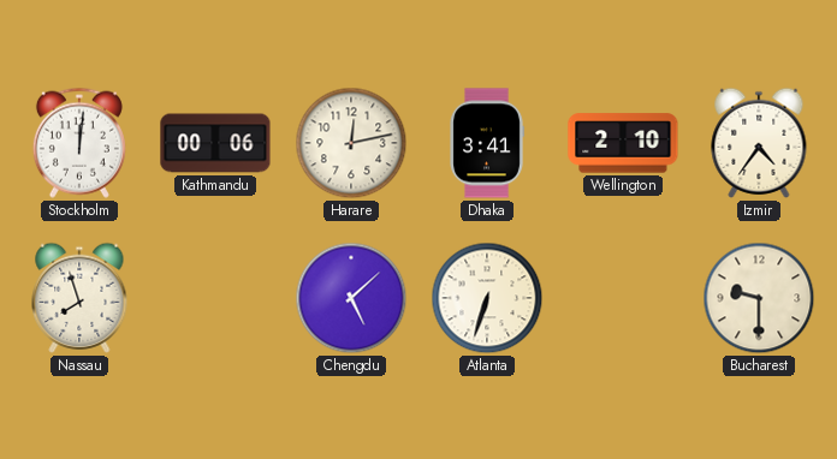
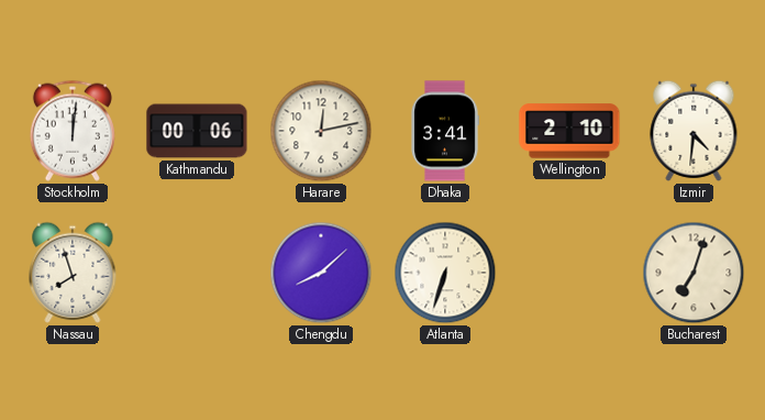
Izmir: 4:36 -> 4:31
Chengdu: 5:08 -> 8:08
Bucharest: 9:30 -> 7:03
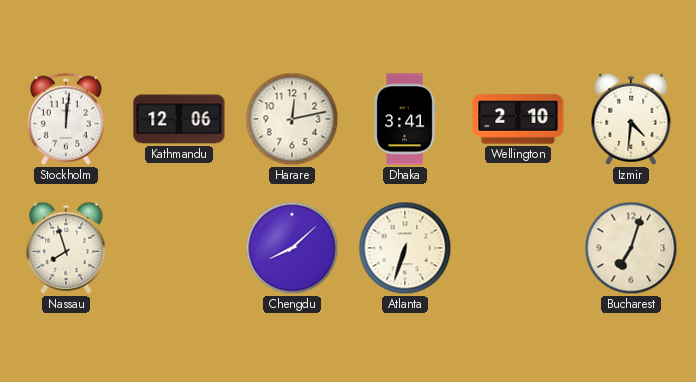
Kathmandu: 00:06 -> 12:06
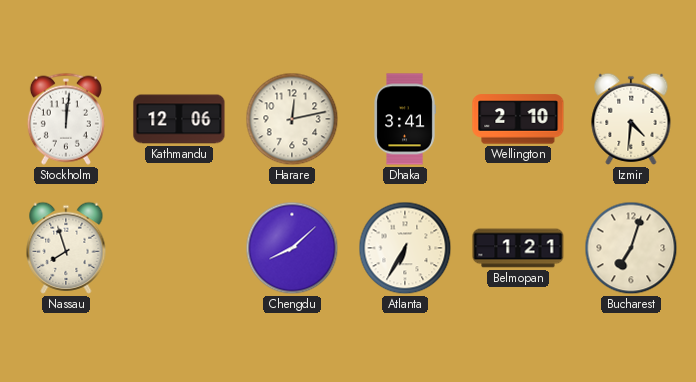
Atlanta: 6:33 -> 6:35
Belmopan: none -> 1:21
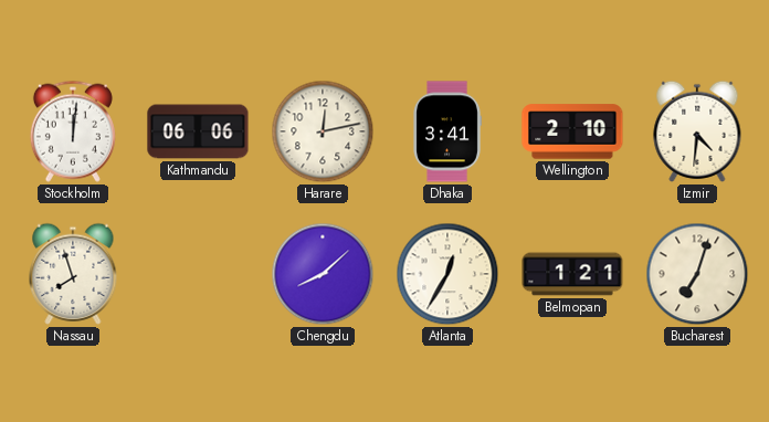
Kathmandu: 12:06 -> 06:06
Atlanta: 6:35 -> 12:35
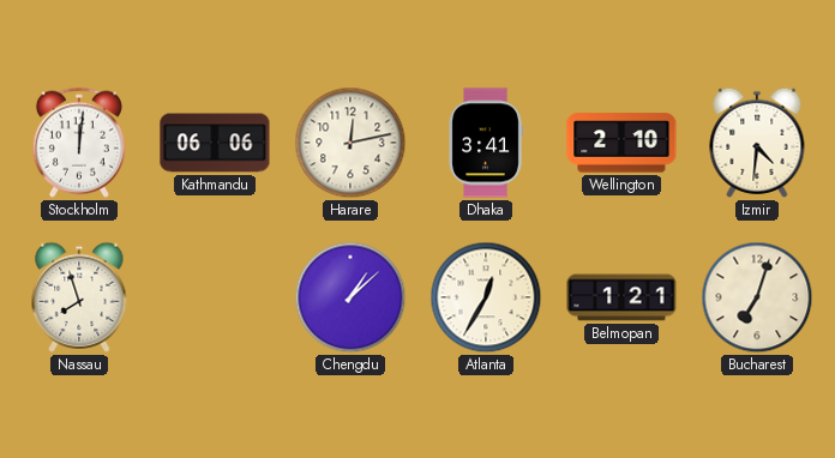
Chengdu: 8:08 -> 1:08
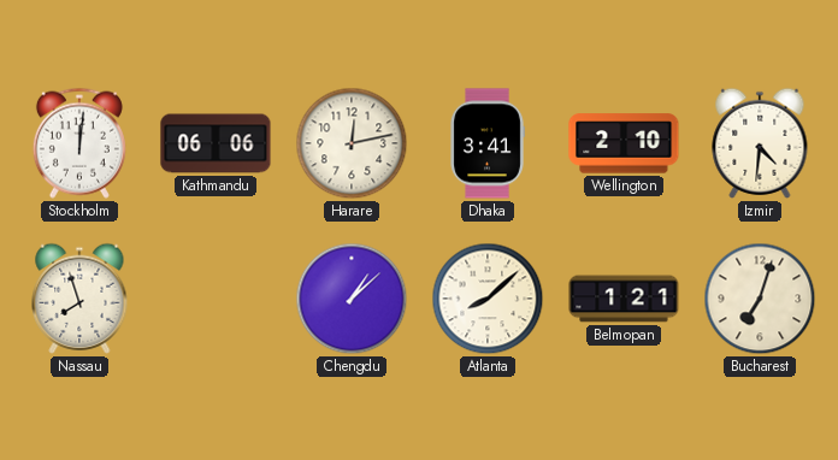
Atlanta: 12:35 -> 8:08
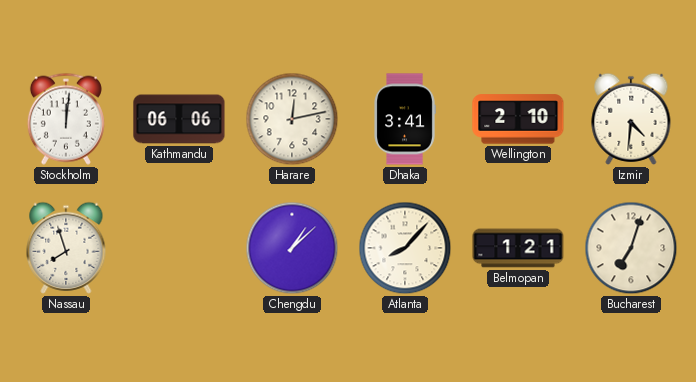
Atlanta: 8:08 -> 8:07
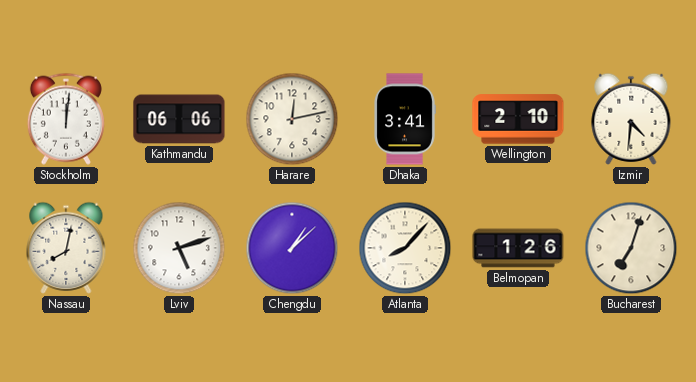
Nassau: 7:57 -> 8:02
Lviv: none -> 5:12
Belmopan: 1:21 -> 1:26
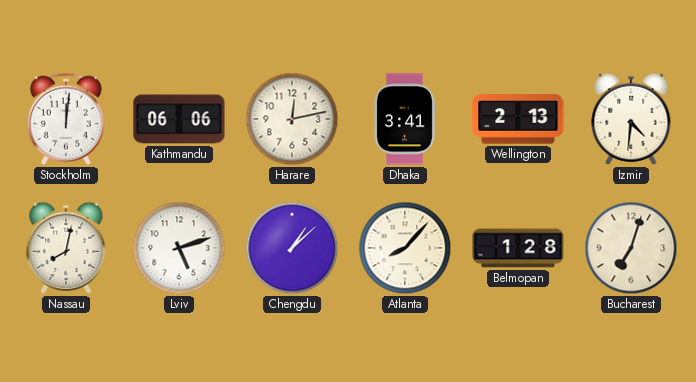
Wellington: 2:10 -> 2:13
Belmopan: 1:26 -> 1:28
